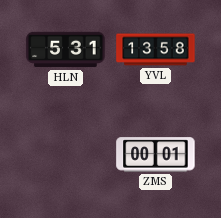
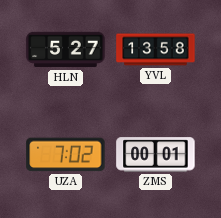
HLN: 5:31 -> 5:27
UZA: none -> 7:02
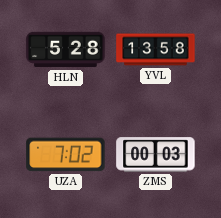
HLN: 5:27 -> 5:28
ZMS: 00:01 -> 00:03
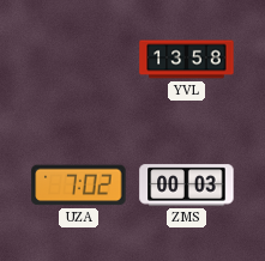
HLN: 5:28 -> none
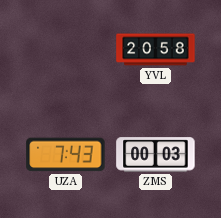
YVL: 13:58 -> 20:58
UZA: 7:02 -> 7:43
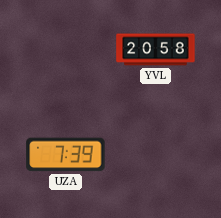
UZA: 7:43 -> 7:39
ZMS: 00:03 -> none
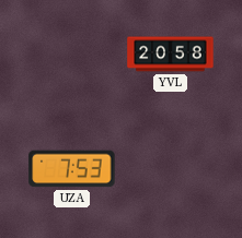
UZA: 7:39 -> 7:53
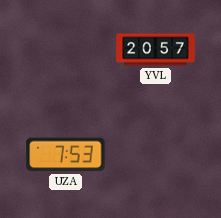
YVL: 20:58 -> 20:57
